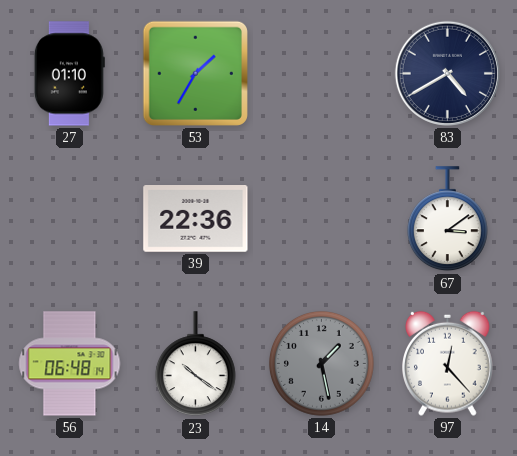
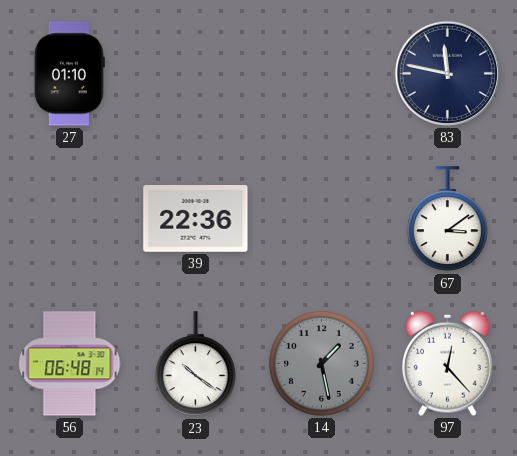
53: 1:35 -> none
83: 4:40 -> 11:47
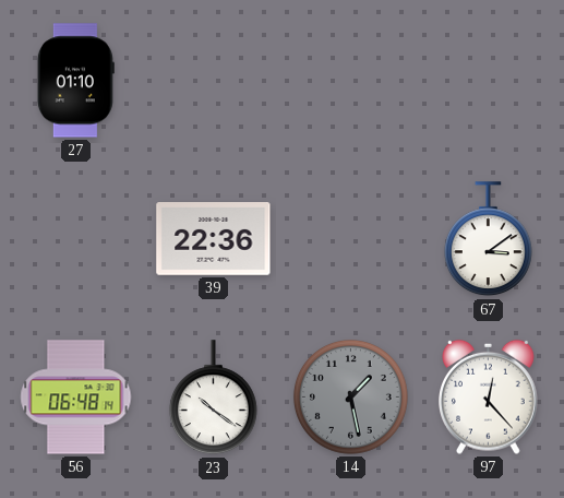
83: 11:47 -> none
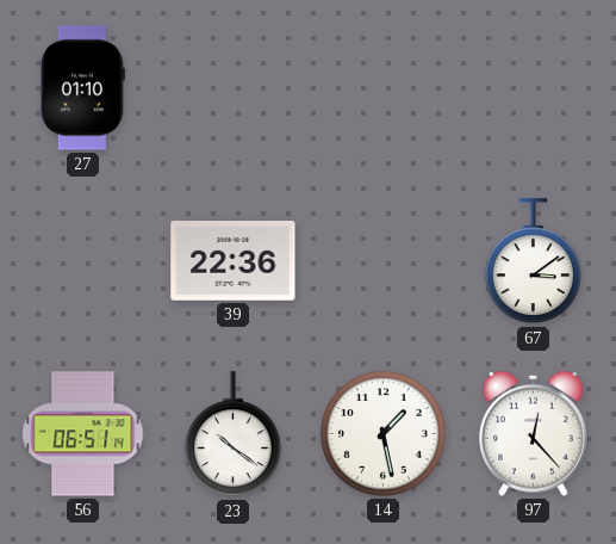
56: 06:48 -> 06:51
14 dial: grey -> white
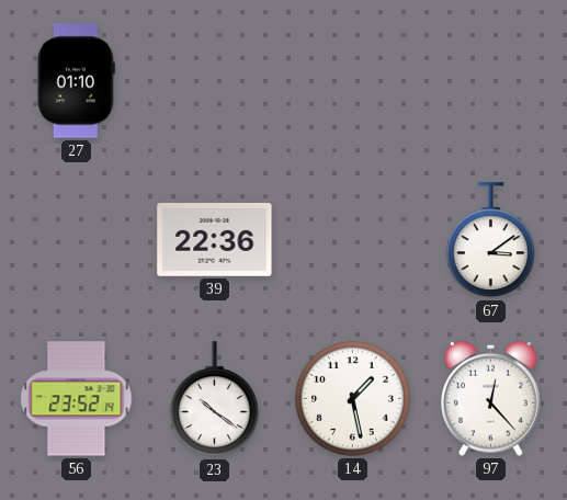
56: 06:51 -> 23:52
